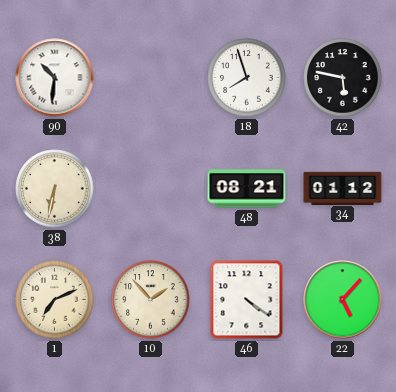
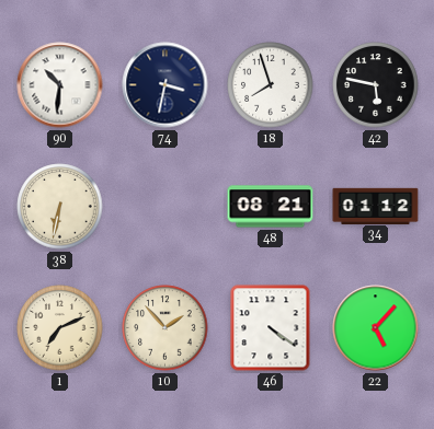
74: none -> 3:32
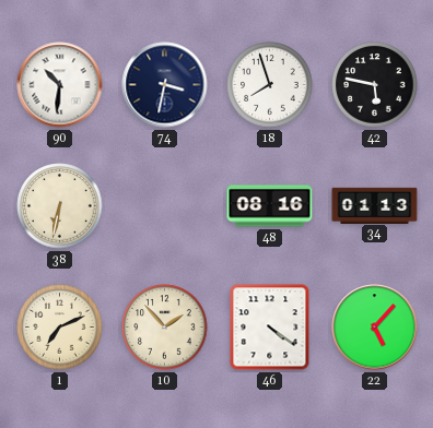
48: 08:21 -> 08:16
34: 01:12 -> 01:13
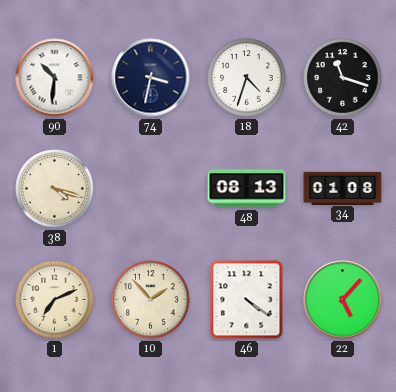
18: 7:57 -> 4:33
42: 5:47 -> 11:18
38: 6:32 -> 4:18
48: 08:16 -> 08:13
34: 01:13 -> 01:08
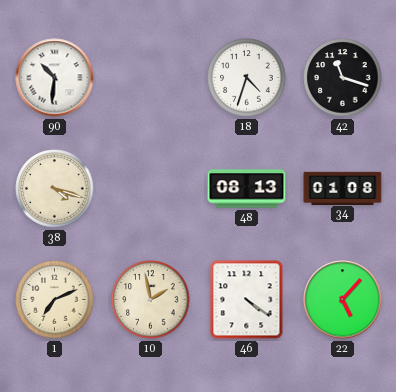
74: 3:32 -> none
10: 1:53 -> 1:58
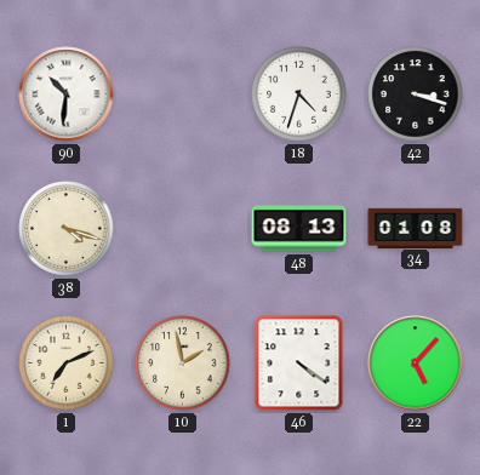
42: 11:18 -> 3:18
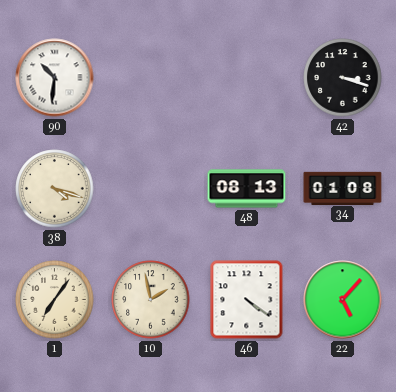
18: 4:33 -> none
1: 7:11 -> 7:06
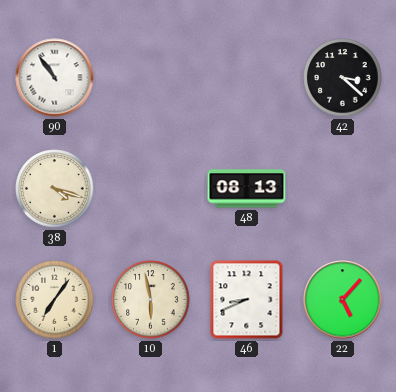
90: 10:31 -> 10:54
42: 3:18 -> 3:22
34: 01:08 -> none
10: 1:58 -> 5:58
46: 4:21 -> 8:41
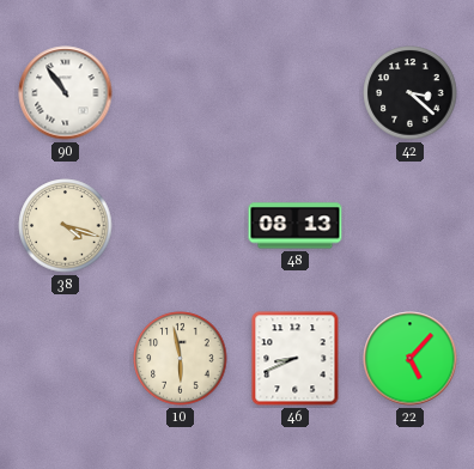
1: 7:06 -> none
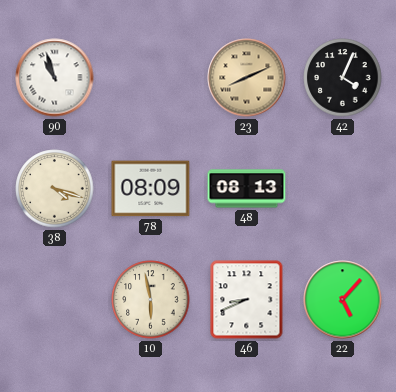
90: 10:54 -> 10:57
23: none -> 8:11
42: 3:22 -> 4:04
78: none -> 08:09
